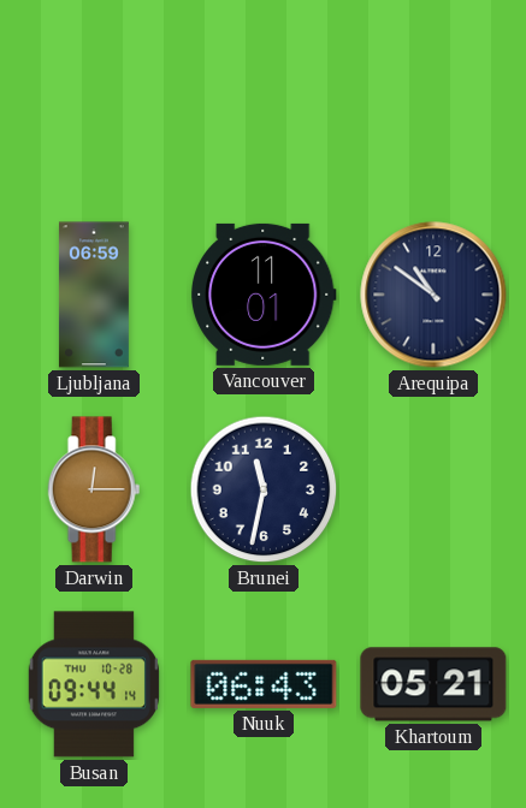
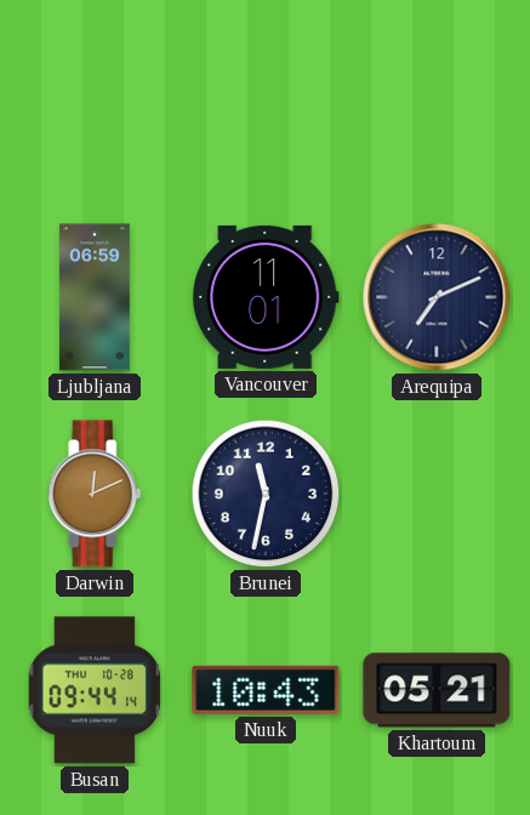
Arequipa: 10:51 -> 7:11
Darwin: 12:15 -> 12:11
Nuuk: 06:43 -> 10:43
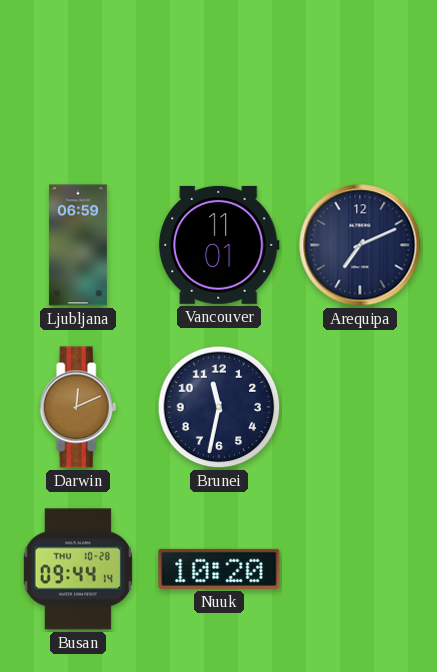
Nuuk: 10:43 -> 10:20
Khartoum: 05:21 -> none
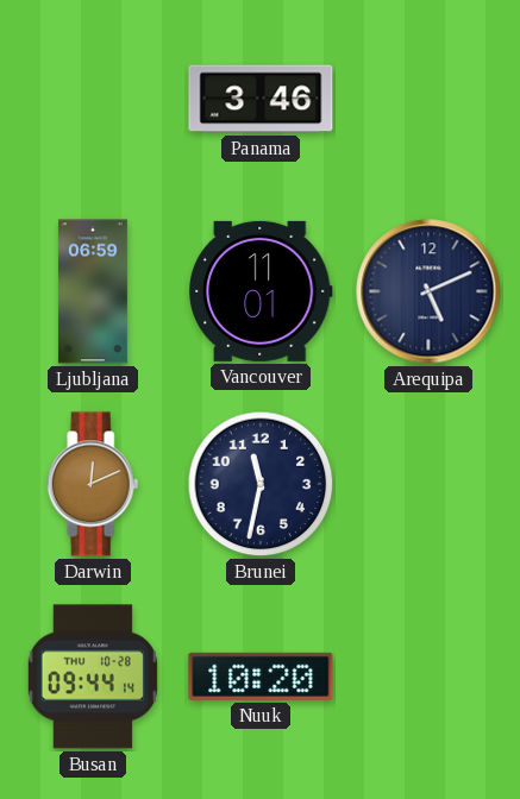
Panama: none -> 3:46
Arequipa: 7:11 -> 5:11
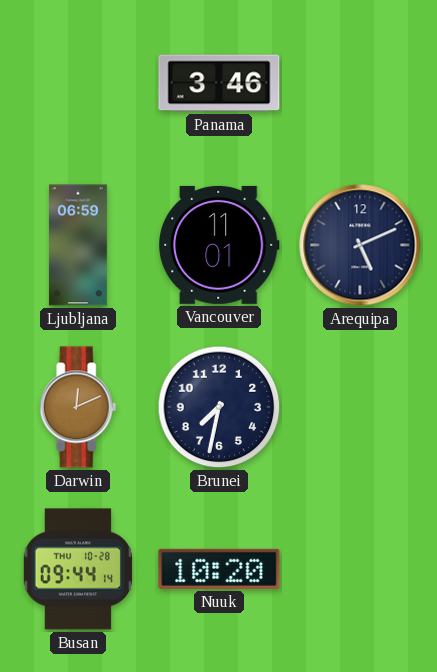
Brunei: 11:32 -> 7:32
